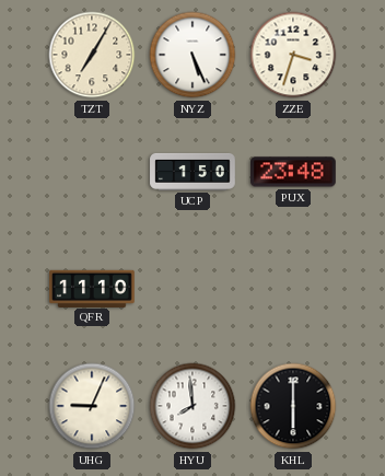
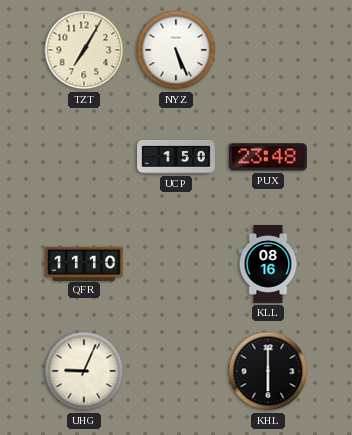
ZZE: 3:33 -> none
KLL: none -> 08:16
HYU: 7:59 -> none
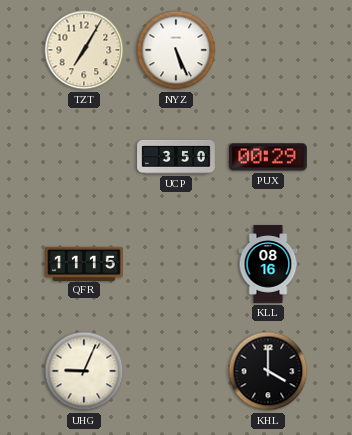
UCP: 1:50 -> 3:50
PUX: 23:48 -> 00:29
QFR: 11:10 -> 11:15
KHL: 6:00 -> 4:00
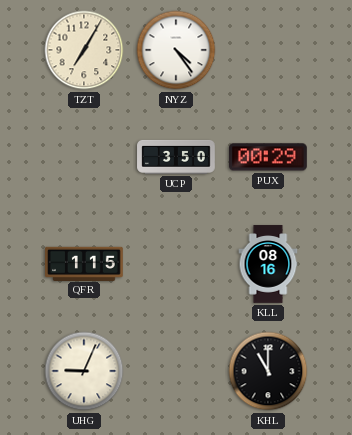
NYZ: 5:26 -> 4:24
QFR: 11:15 -> 1:15
KHL: 4:00 -> 11:00
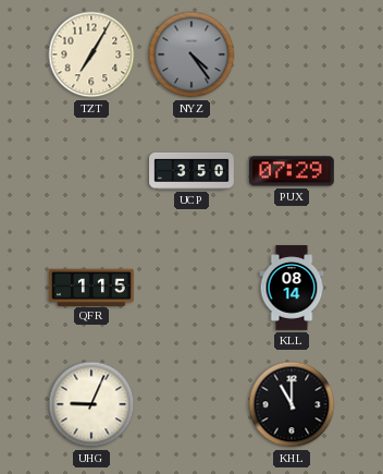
NYZ dial: white -> grey
PUX: 00:29 -> 07:29
KLL: 08:16 -> 08:14
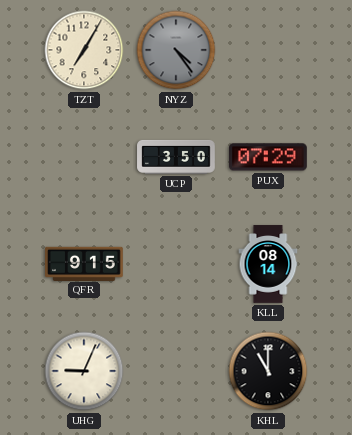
QFR: 1:15 -> 9:15
